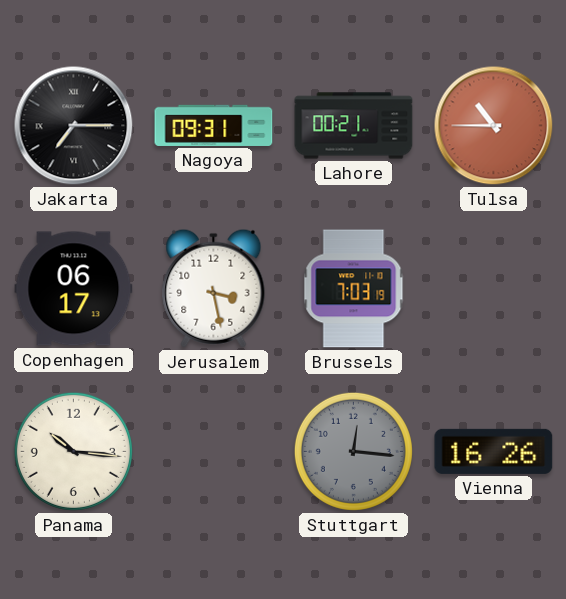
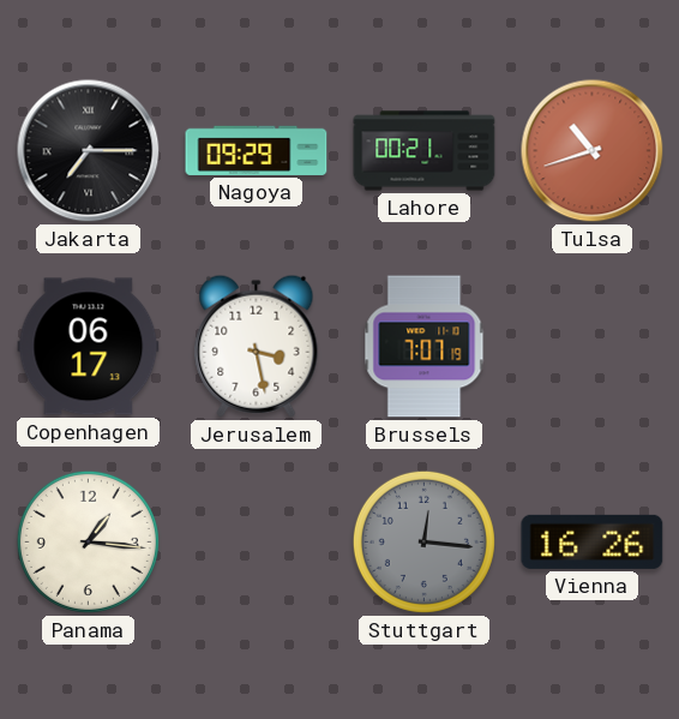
Nagoya: 09:31 -> 09:29
Tulsa: 10:45 -> 10:42
Brussels: 7:03 -> 7:07
Panama: 10:16 -> 1:16
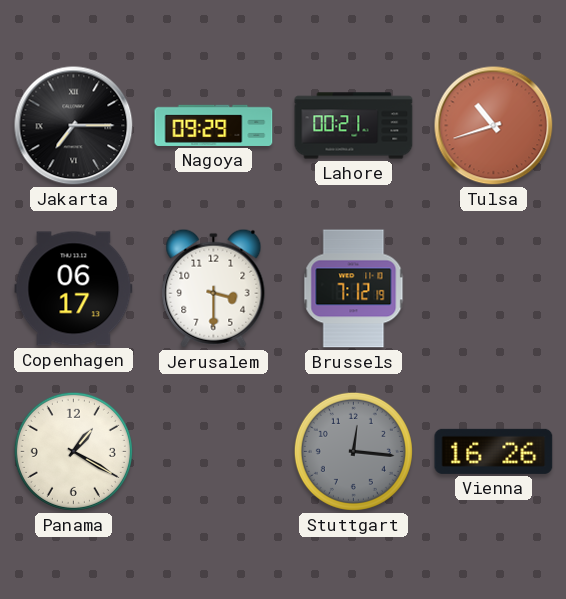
Jerusalem: 3:28 -> 3:30
Brussels: 7:07 -> 7:12
Panama: 1:16 -> 1:20
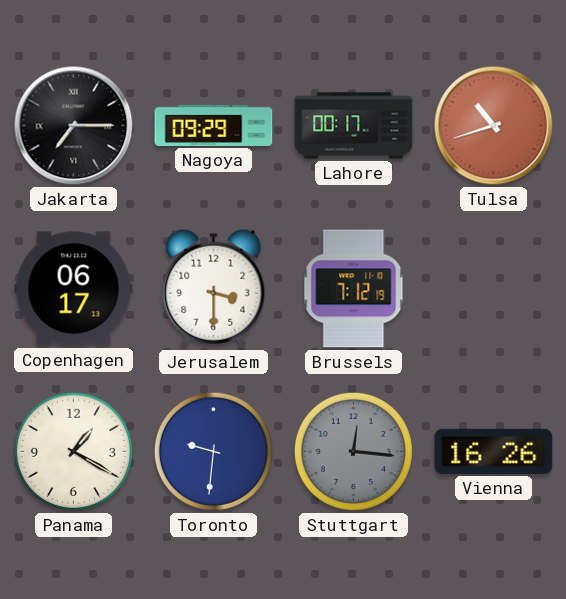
Lahore: 00:21 -> 00:17
Toronto: none -> 9:31
